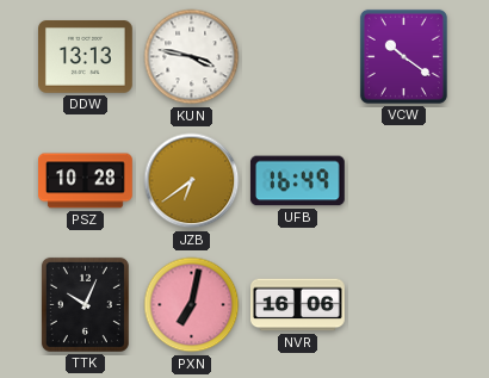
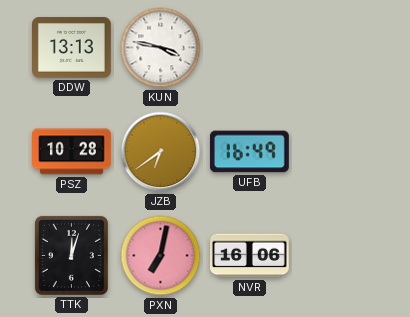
VCW: 10:21 -> none
TTK: 10:04 -> 12:03
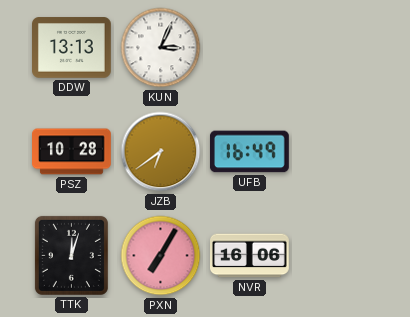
KUN: 3:47 -> 3:04
PXN: 7:02 -> 7:05
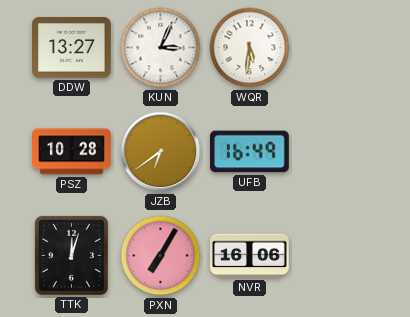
DDW: 13:13 -> 13:27
WQR: none -> 5:31
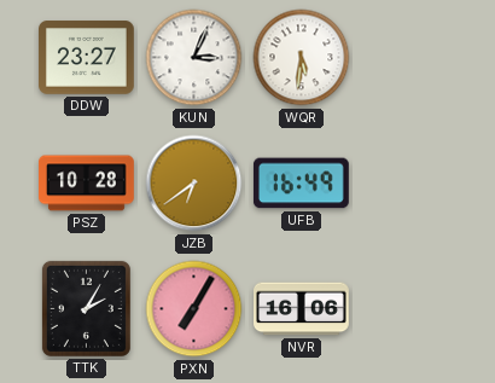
DDW: 13:27 -> 23:27
TTK: 12:03 -> 2:05
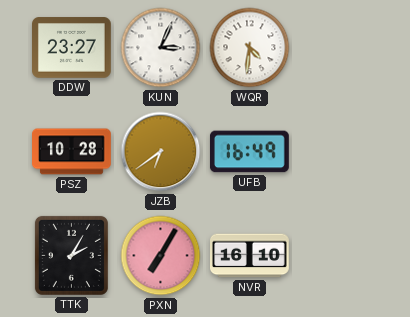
WQR: 5:31 -> 4:31
NVR: 16:06 -> 16:10
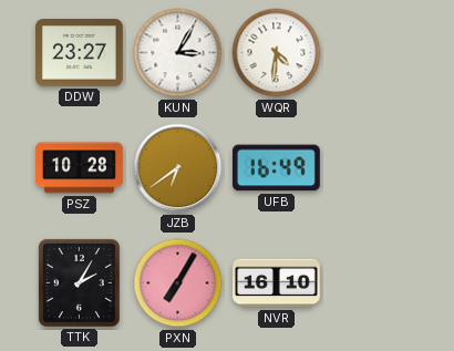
KUN: 3:04 -> 3:05
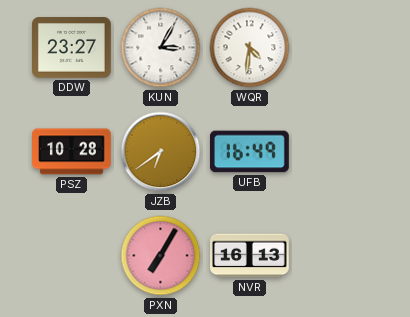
TTK: 2:05 -> none
NVR: 16:10 -> 16:13
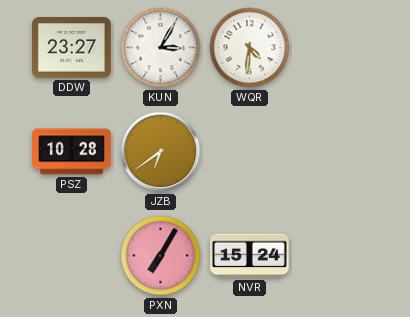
UFB: 16:49 -> none
NVR: 16:13 -> 15:24
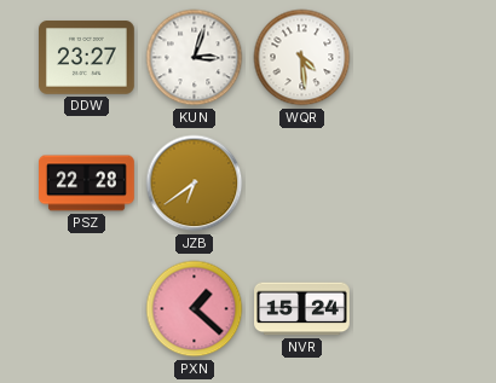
KUN: 3:05 -> 3:03
WQR: 4:31 -> 4:29
PSZ: 10:28 -> 22:28
PXN: 7:05 -> 1:22
